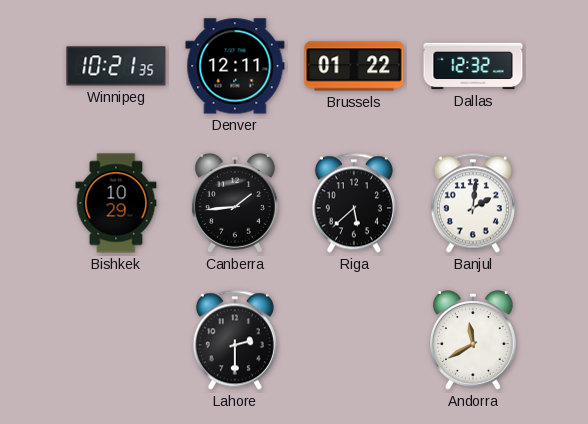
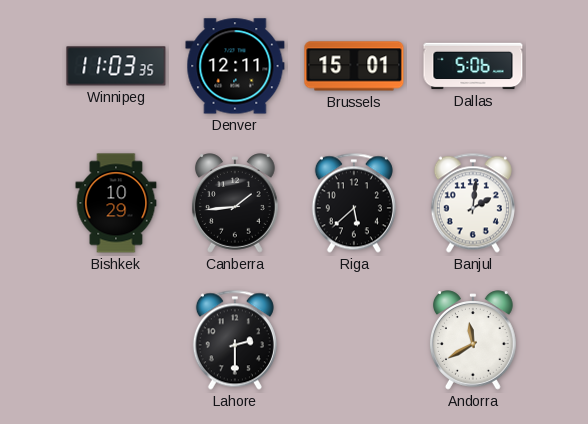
Winnipeg: 10:21 -> 11:03
Brussels: 01:22 -> 15:01
Dallas: 12:32 -> 5:06
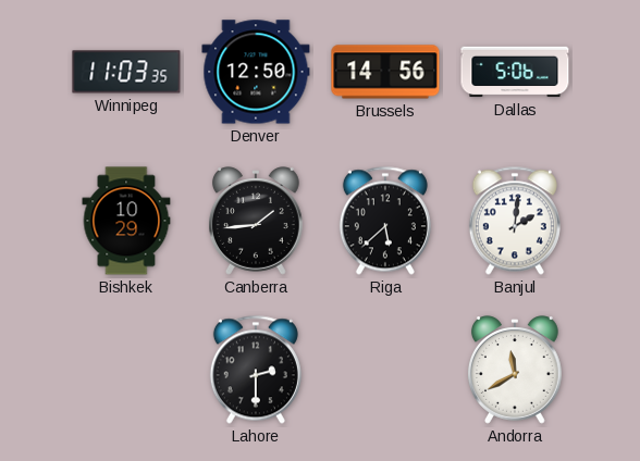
Denver: 12:11 -> 12:50
Brussels: 15:01 -> 14:56
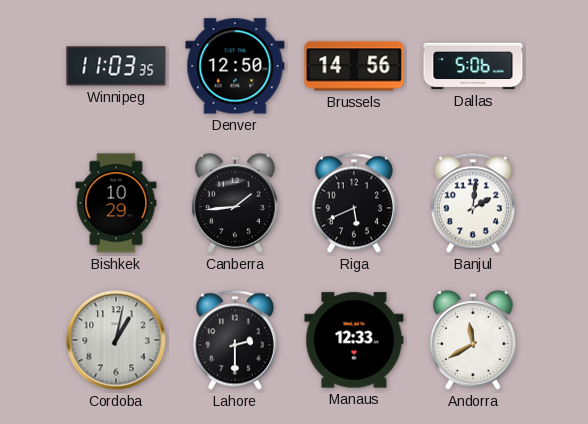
Riga: 5:38 -> 5:41
Cordoba: none -> 1:02
Manaus: none -> 12:33
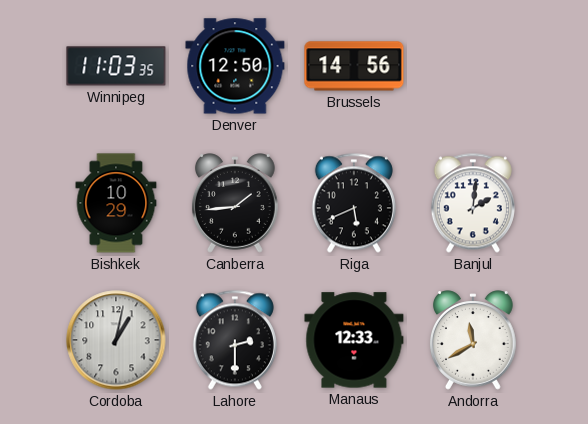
Dallas: 5:06 -> none
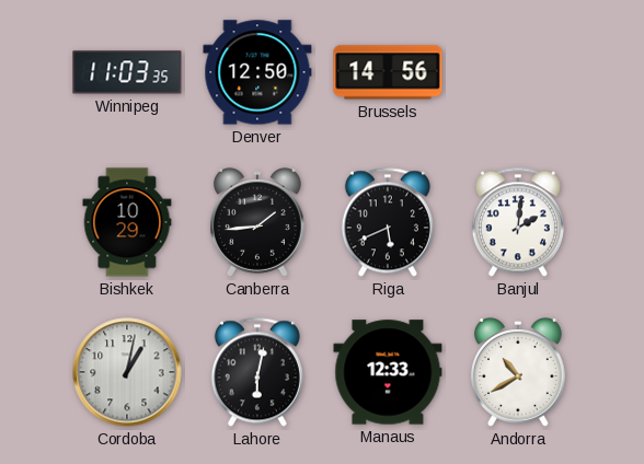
Lahore: 2:30 -> 6:02
Andorra: 11:40 -> 10:40
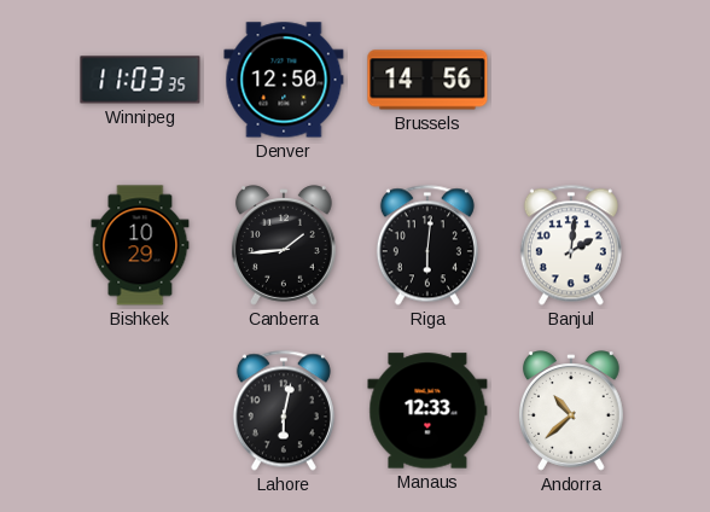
Riga: 5:41 -> 6:01
Cordoba: 1:02 -> none
Andorra: 10:40 -> 10:38
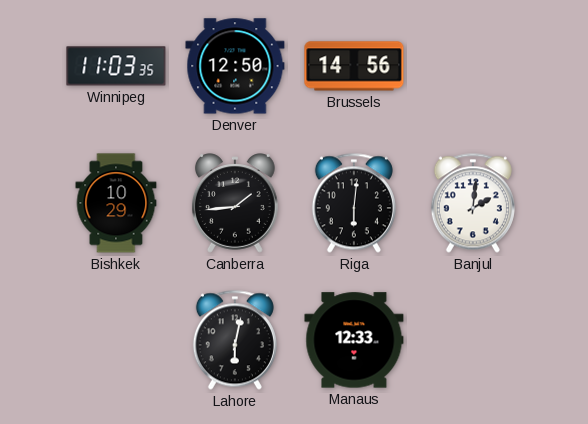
Andorra: 10:38 -> none
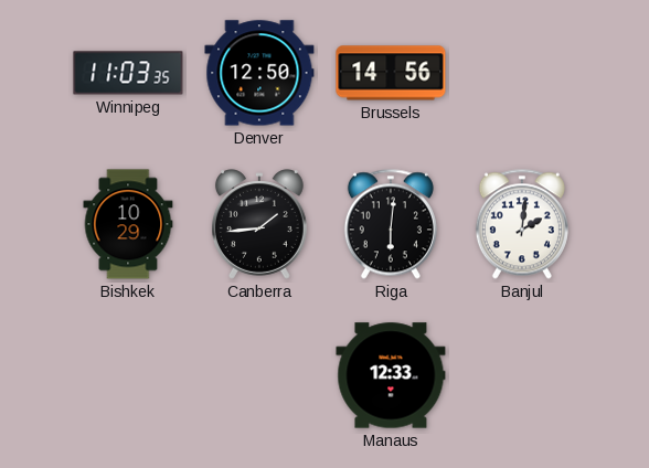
Lahore: 6:02 -> none
